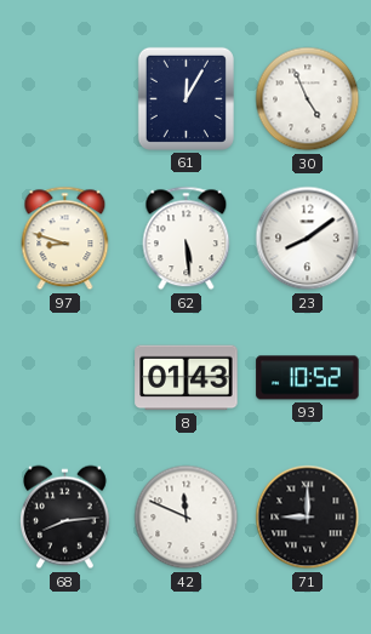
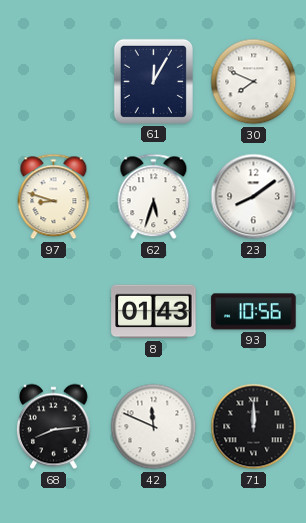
30: 4:56 -> 7:49
62: 5:29 -> 5:33
93: 10:52 -> 10:56
71: 9:00 -> 12:00
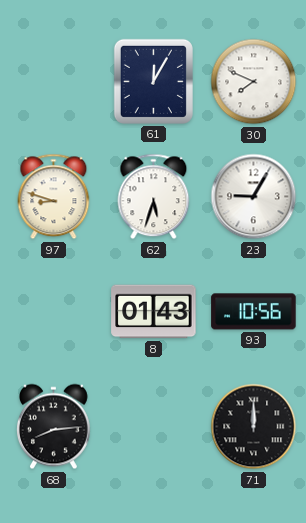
23: 8:09 -> 9:05
42: 11:49 -> none
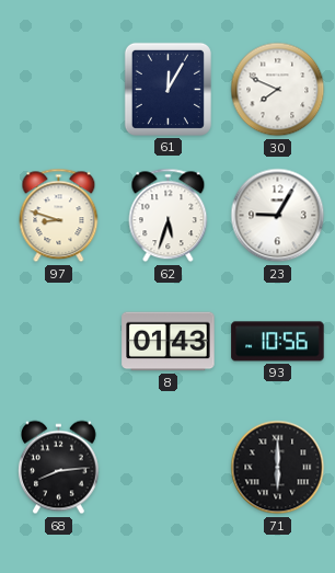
71: 12:00 -> 6:00
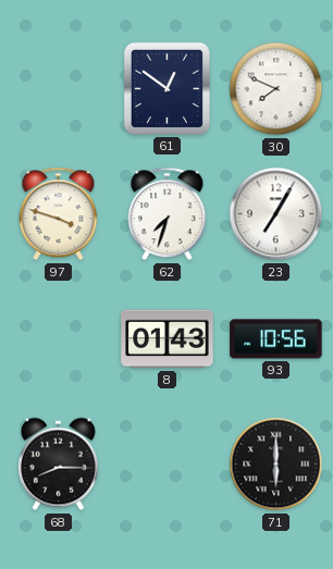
61: 12:05 -> 12:51
97: 8:48 -> 3:48
62: 5:33 -> 7:33
23: 9:05 -> 7:05
68: 8:14 -> 8:15
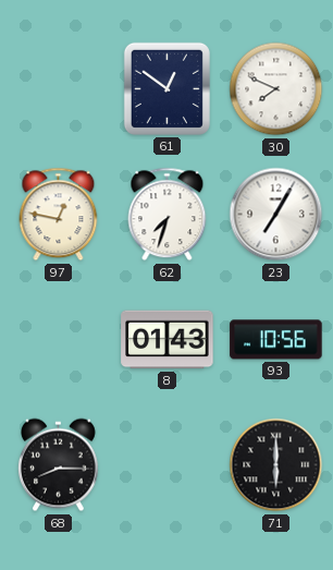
97: 3:48 -> 12:47
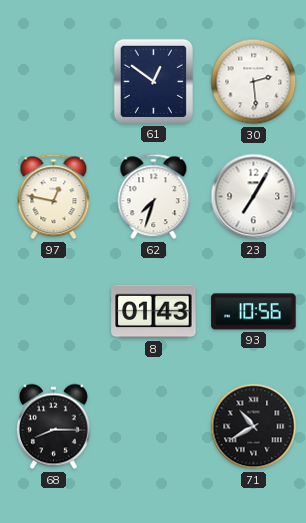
30: 7:49 -> 2:29
71: 6:00 -> 10:40
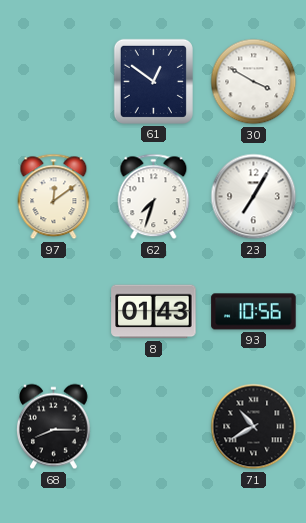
30: 2:29 -> 3:50
97: 12:47 -> 12:09
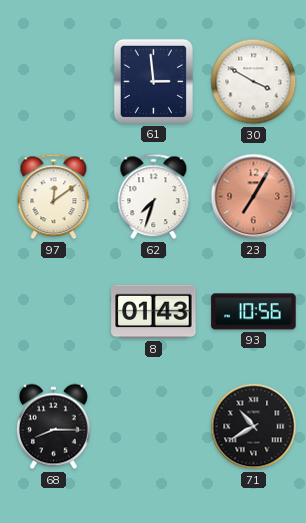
61: 12:51 -> 2:59
23 dial: white -> salmon
